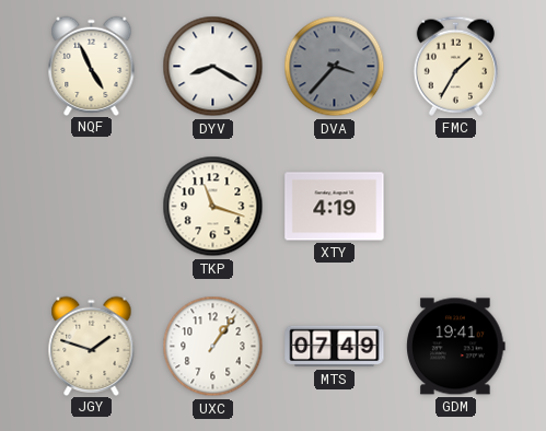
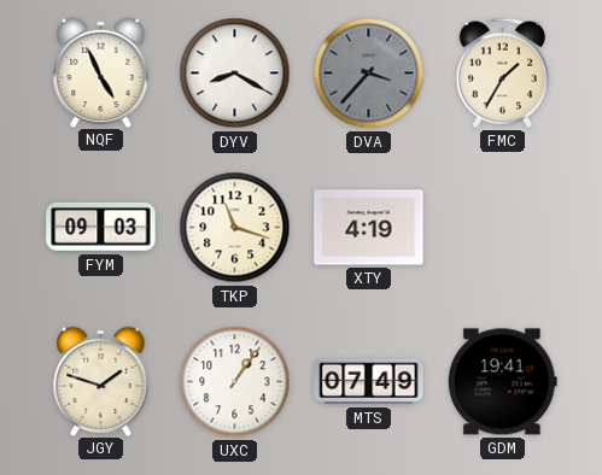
FYM: none -> 09:03
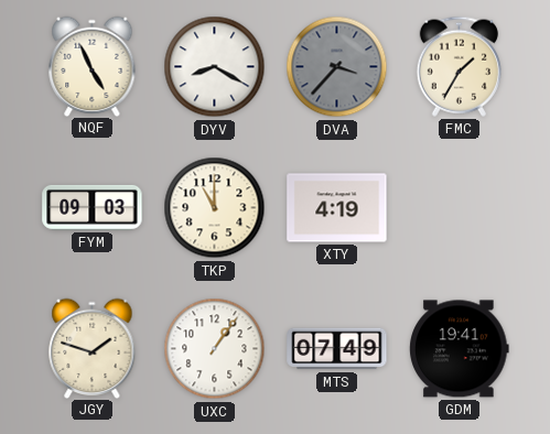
TKP: 11:18 -> 11:00
